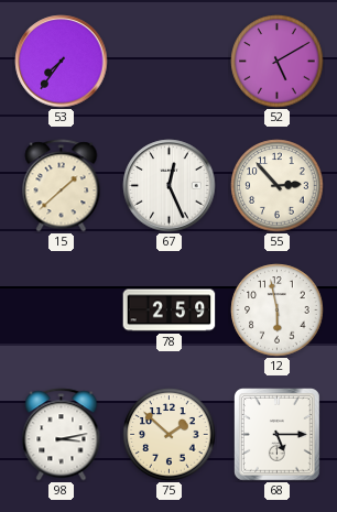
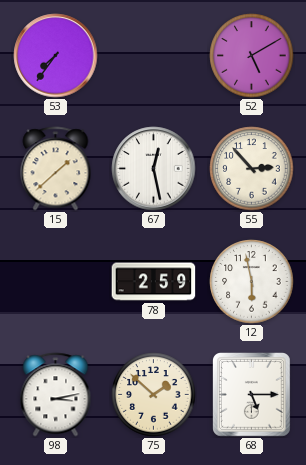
67: 12:26 -> 12:28
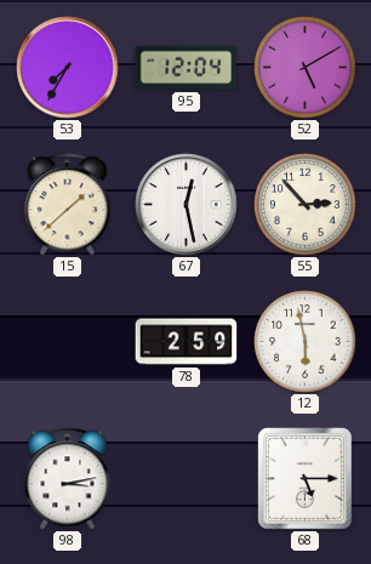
53: 7:36 -> 7:35
95: none -> 12:04
75: 1:52 -> none
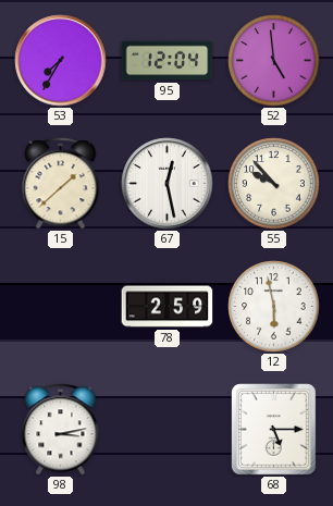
52: 5:10 -> 4:59
55: 2:53 -> 9:53
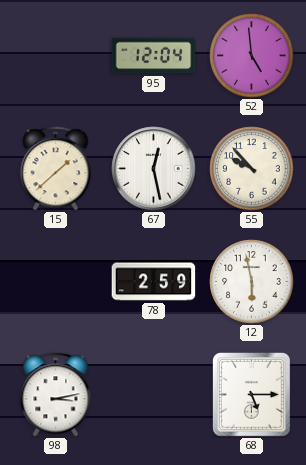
53: 7:35 -> none
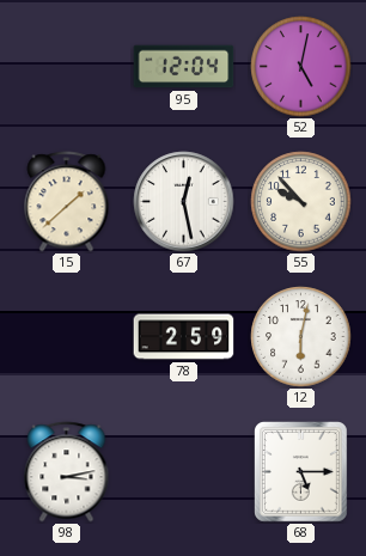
52: 4:59 -> 5:02
12: 5:58 -> 6:02
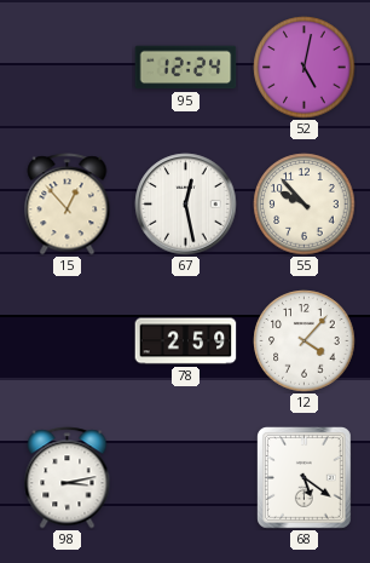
95: 12:04 -> 12:24
15: 1:38 -> 12:53
12: 6:02 -> 4:07
68: 5:15 -> 5:21
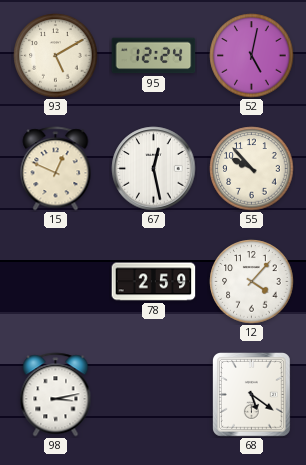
93: none -> 5:10
15: 12:53 -> 12:49
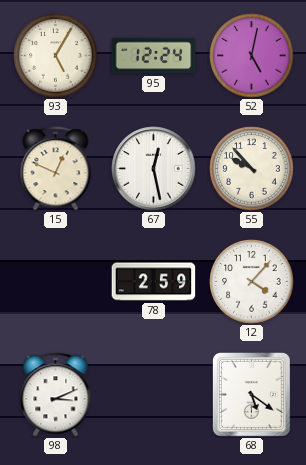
93: 5:10 -> 5:05
98: 3:13 -> 3:11
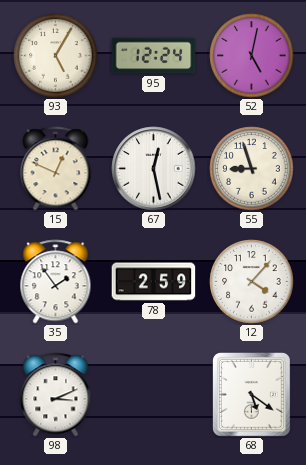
55: 9:53 -> 8:57
35: none -> 1:54
